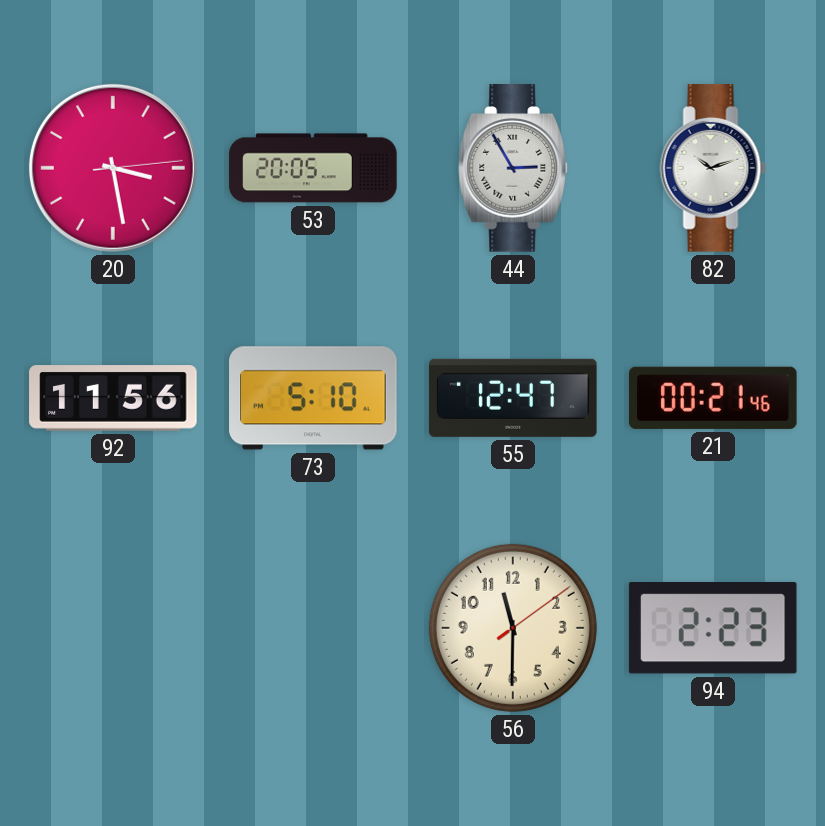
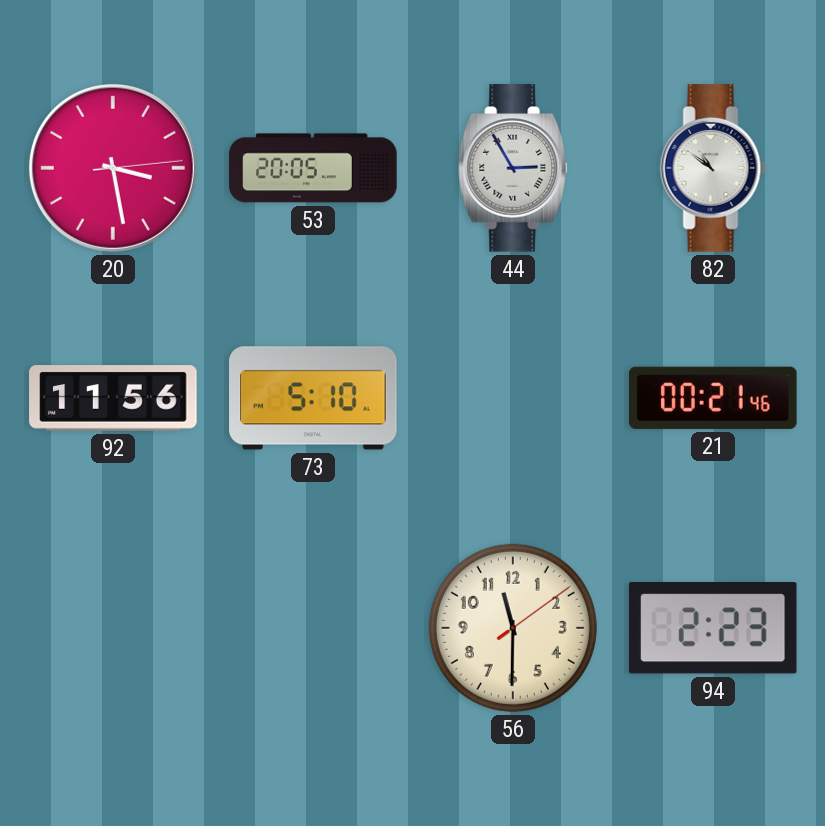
82: 10:12 -> 10:51
55: 12:47 -> none
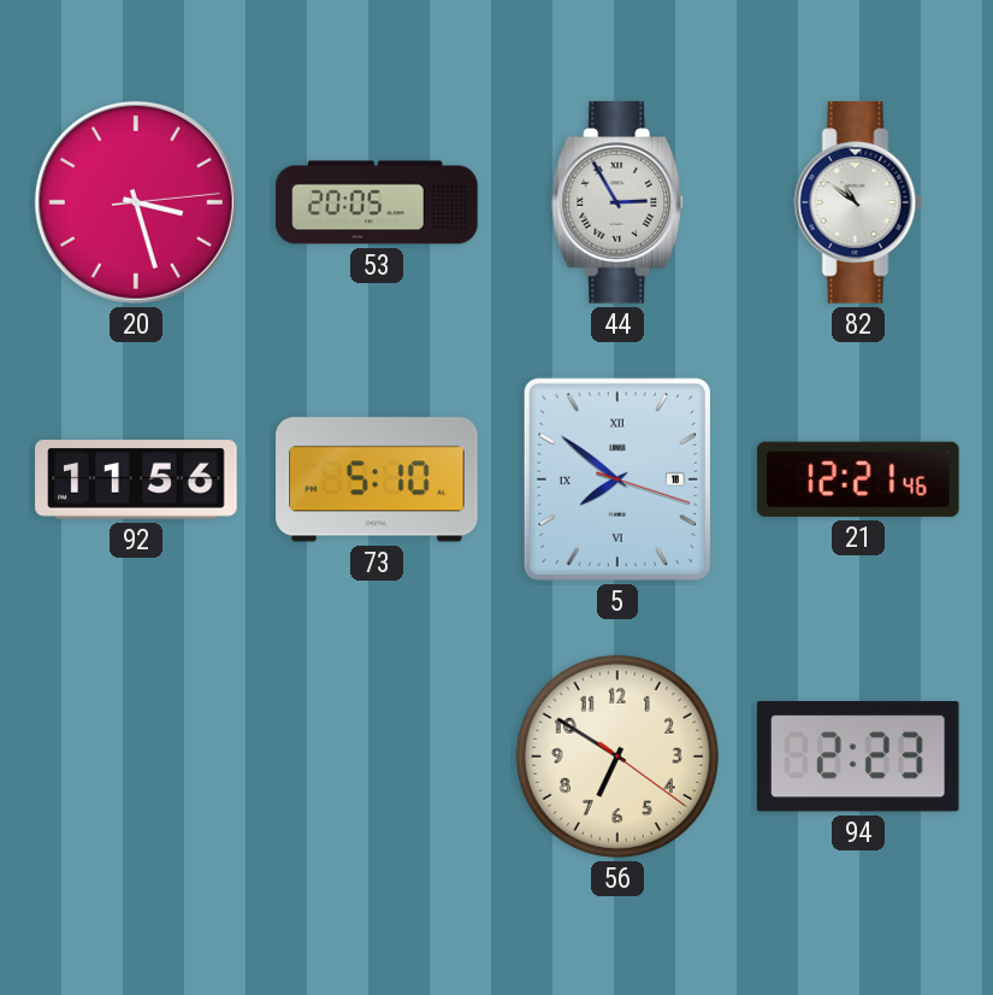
20: 3:28 -> 3:27
5: none -> 7:51
21: 00:21 -> 12:21
56: 11:30 -> 6:50
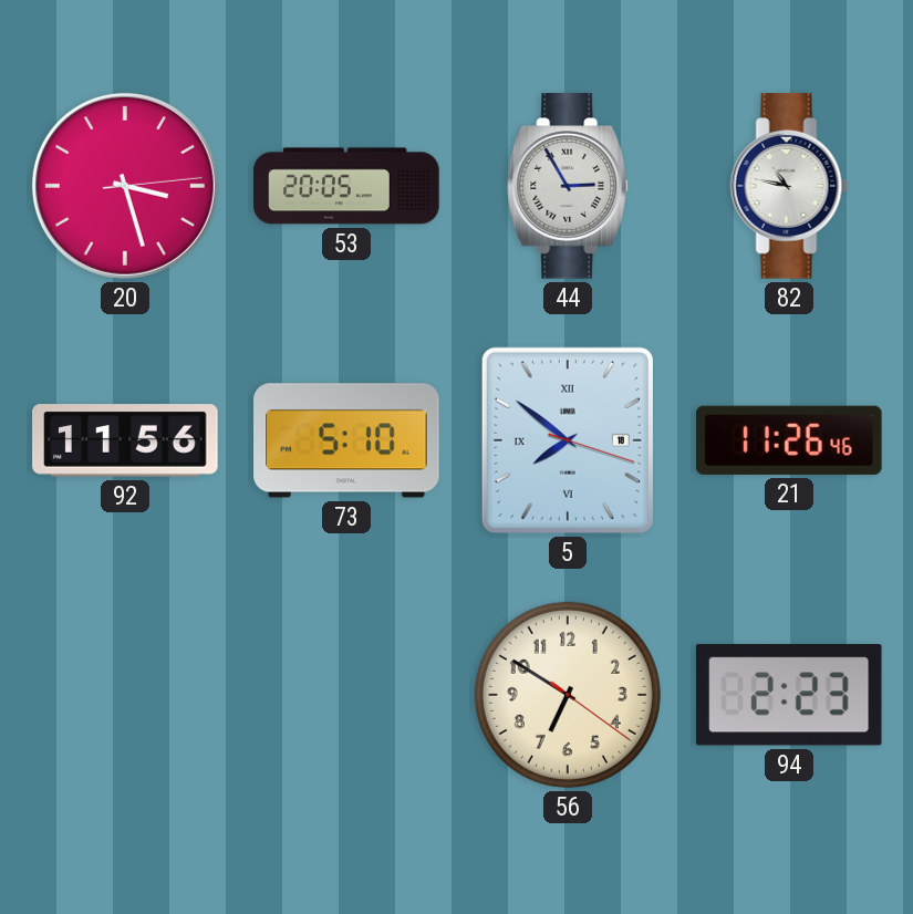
82: 10:51 -> 10:47
21: 12:21 -> 11:26
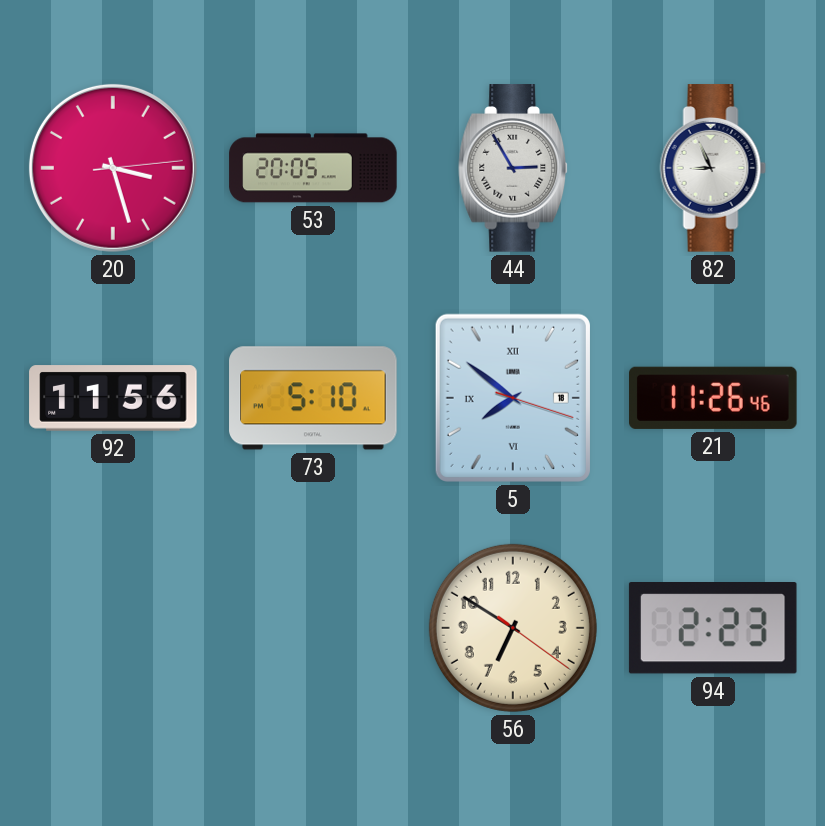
82: 10:47 -> 8:56
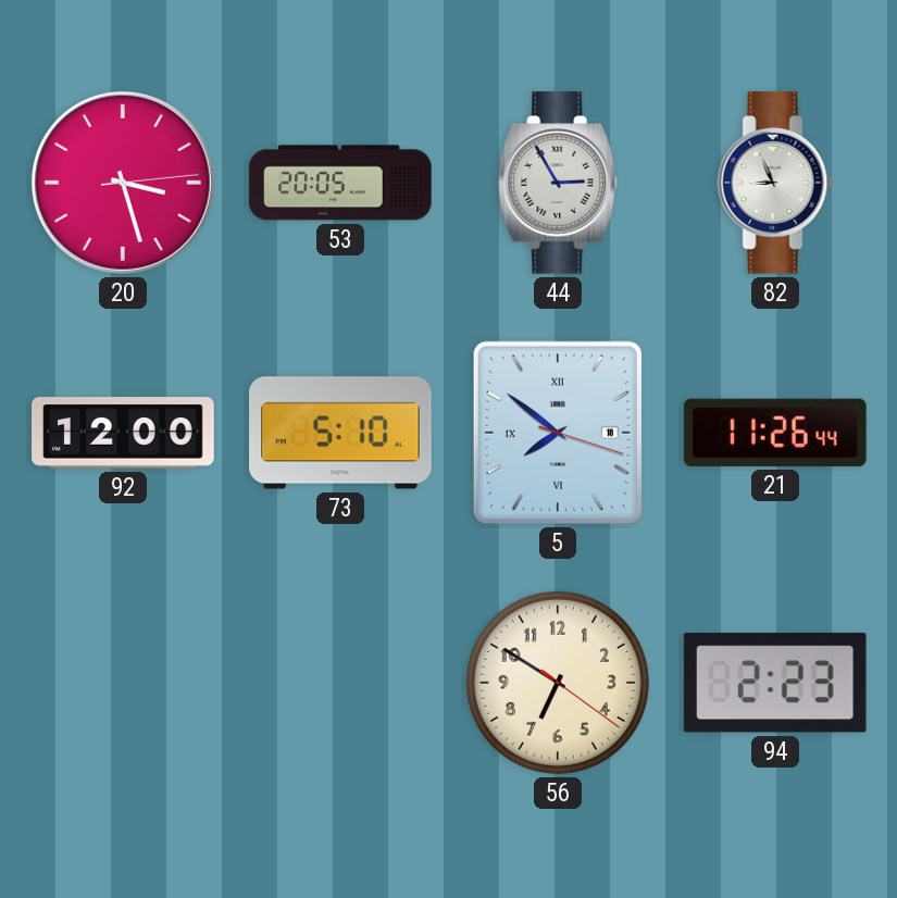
92: 11:56 -> 12:00
21: 11:26:46 -> 11:26:44
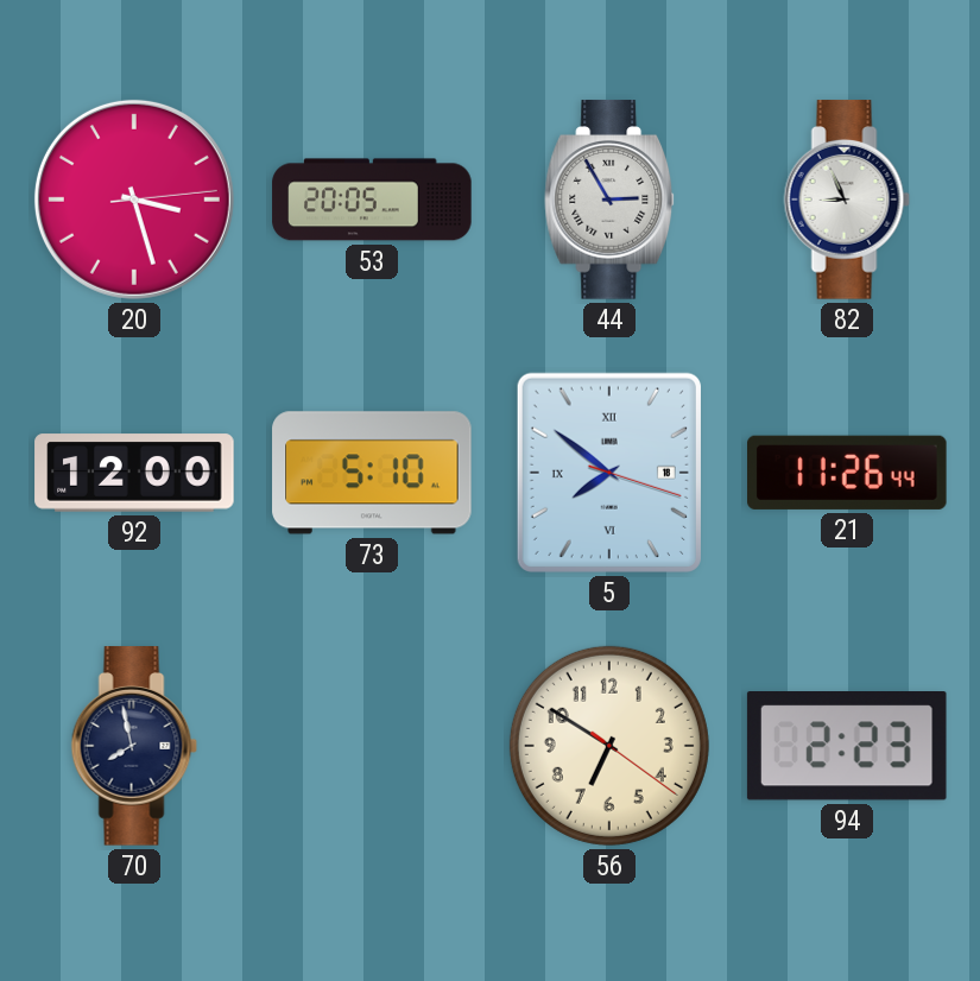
70: none -> 7:58
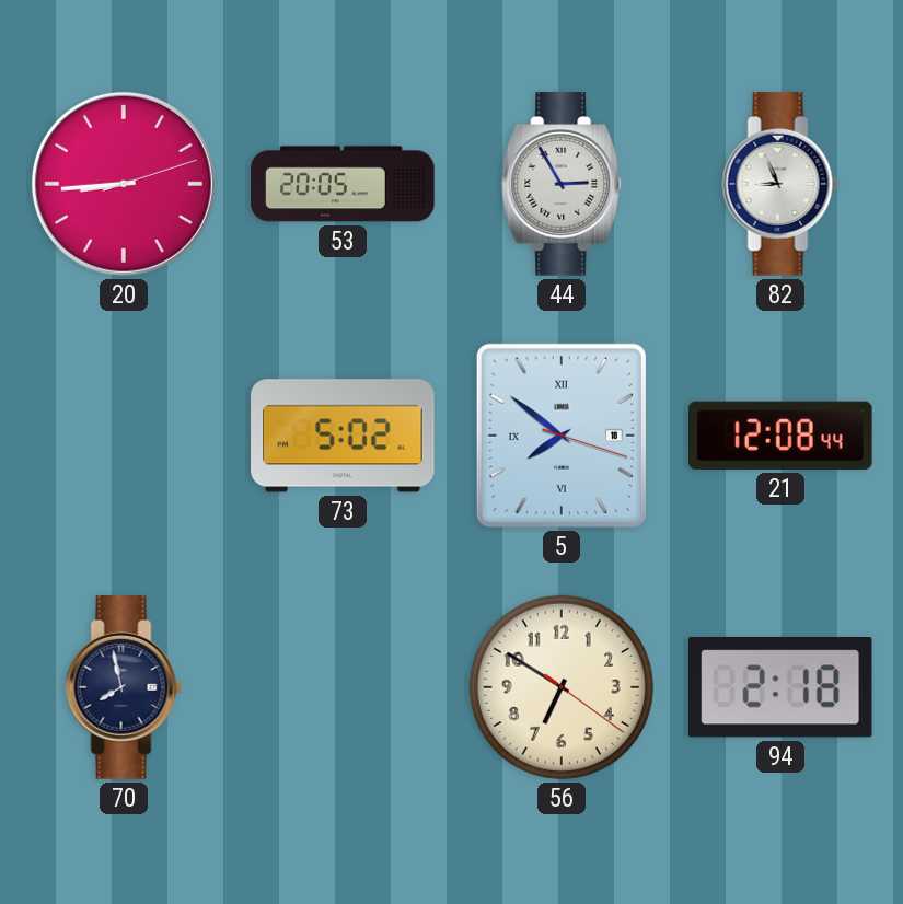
20: 3:27 -> 8:44
92: 12:00 -> none
73: 5:10 -> 5:02
21: 11:26 -> 12:08
94: 2:23 -> 2:18
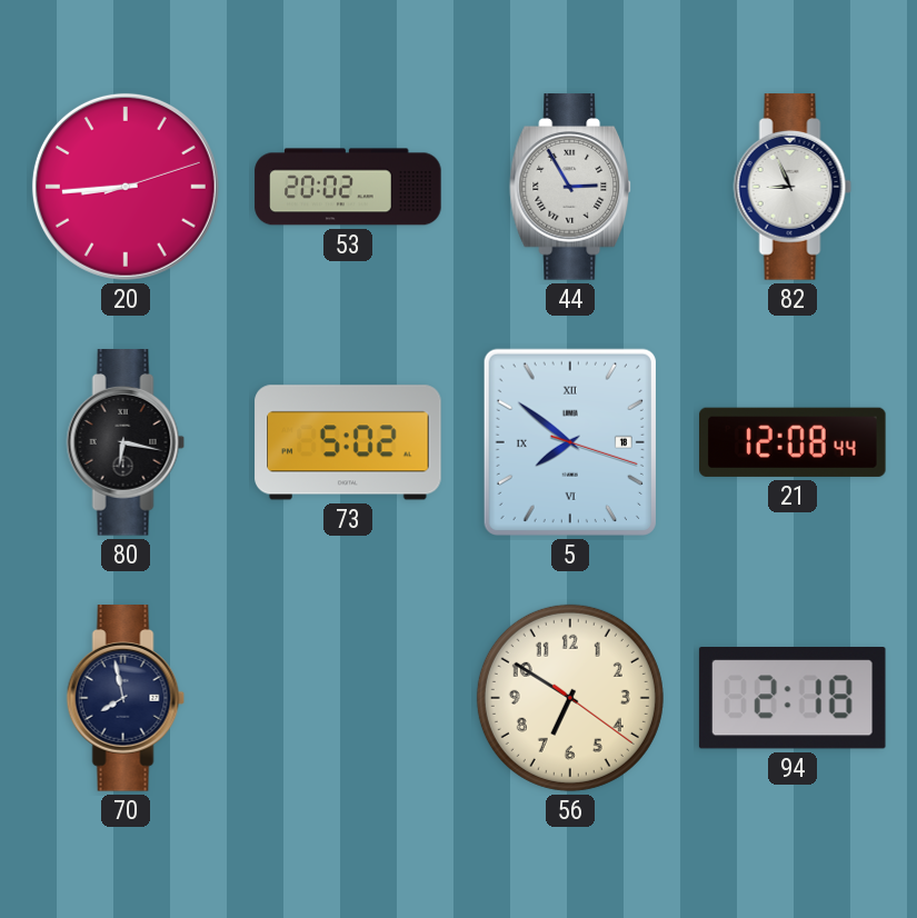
53: 20:05 -> 20:02
80: none -> 6:17
